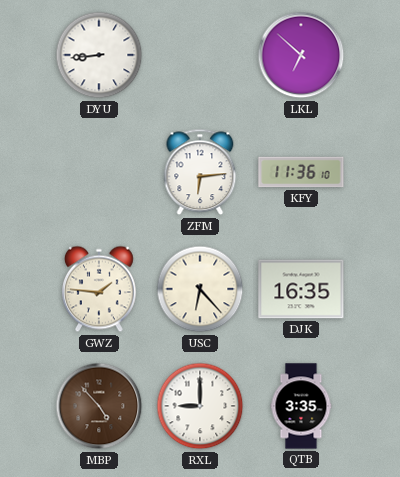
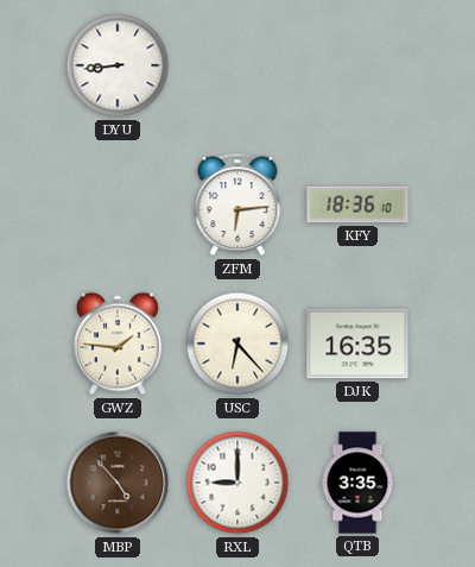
LKL: 6:52 -> none
KFY: 11:36 -> 18:36
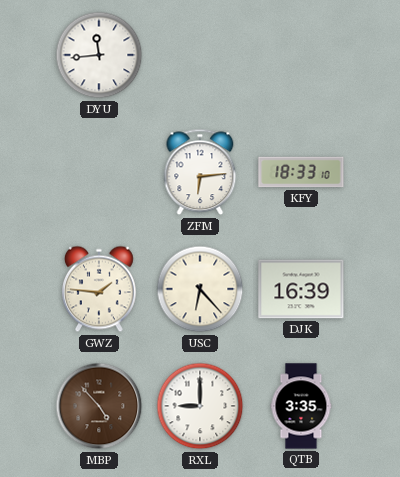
DYU: 8:44 -> 11:44
KFY: 18:36 -> 18:33
DJK: 16:35 -> 16:39
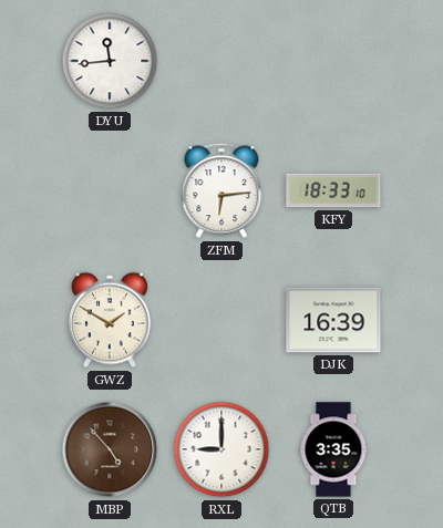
GWZ: 1:46 -> 1:50
USC: 6:23 -> none
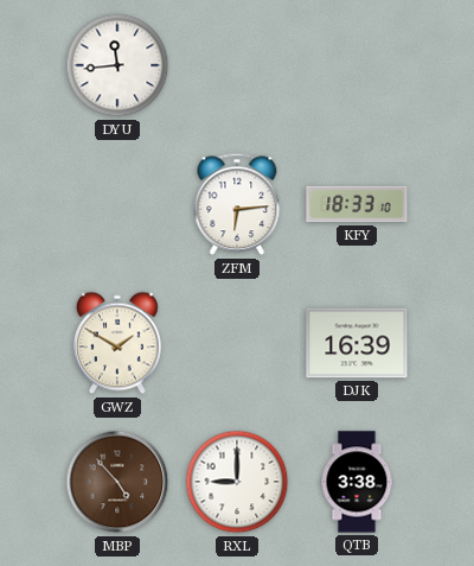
QTB: 3:35 -> 3:38
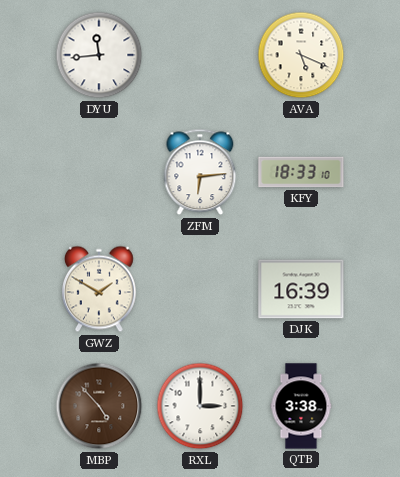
AVA: none -> 5:19
RXL: 9:00 -> 3:00
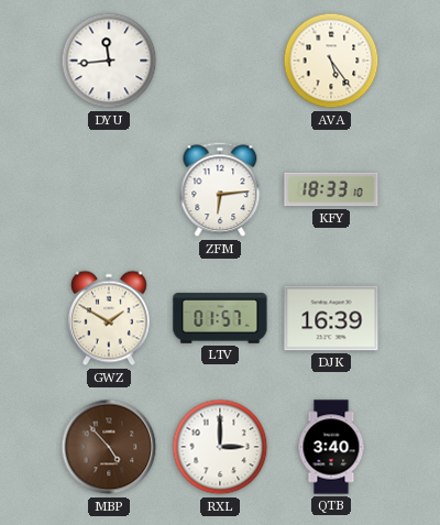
AVA: 5:19 -> 5:24
LTV: none -> 01:57
QTB: 3:38 -> 3:40
